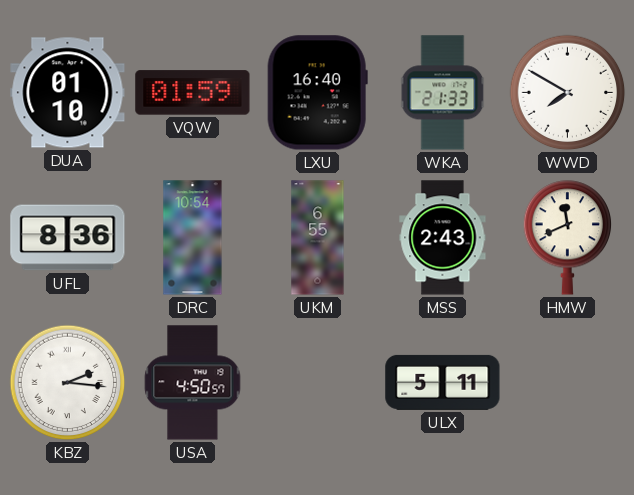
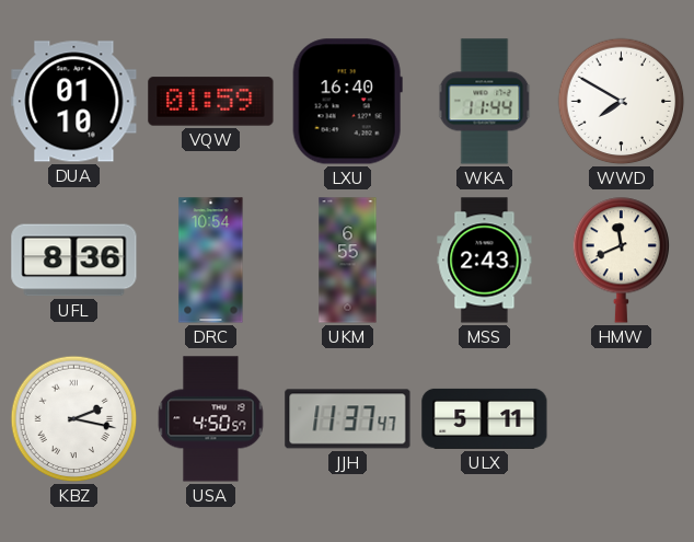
WKA: 21:33 -> 11:44
KBZ: 2:16 -> 2:17
JJH: none -> 11:37
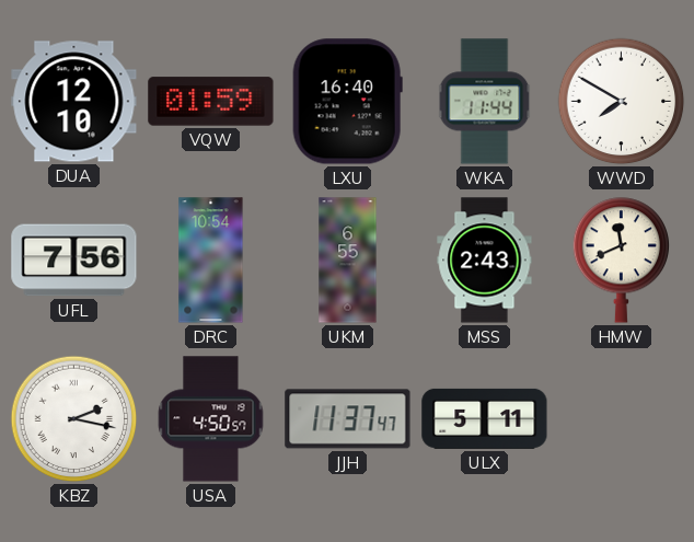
DUA: 01:10 -> 12:10
UFL: 8:36 -> 7:56
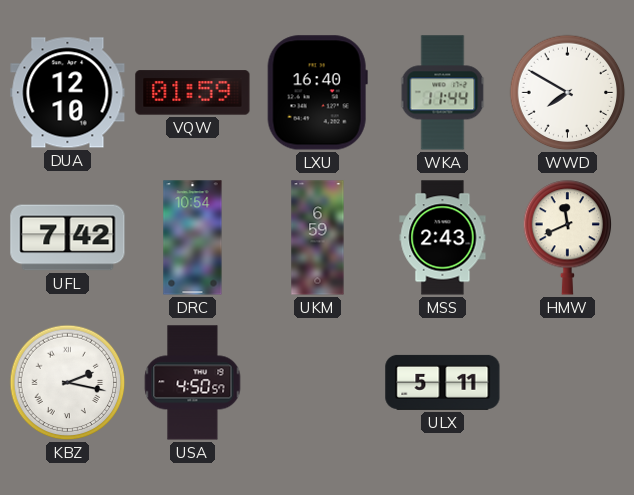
UFL: 7:56 -> 7:42
UKM: 6:55 -> 6:59
JJH: 11:37 -> none
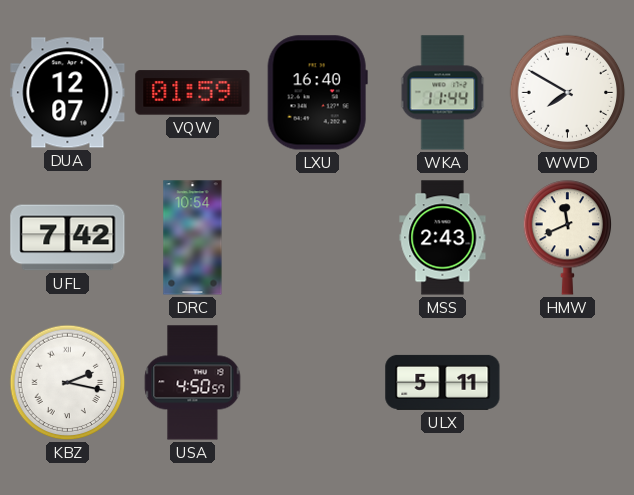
DUA: 12:10 -> 12:07
UKM: 6:59 -> none
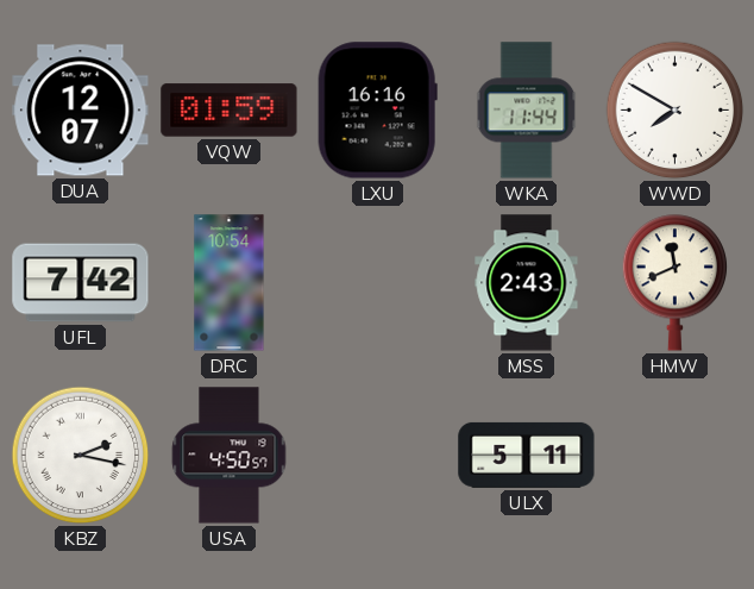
LXU: 16:40 -> 16:16
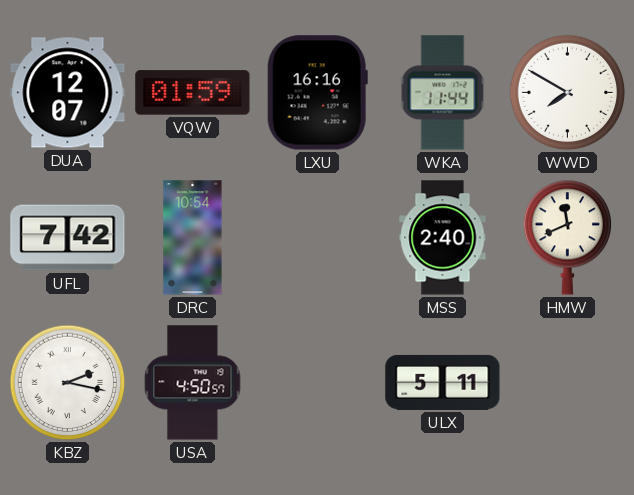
MSS: 2:43 -> 2:40
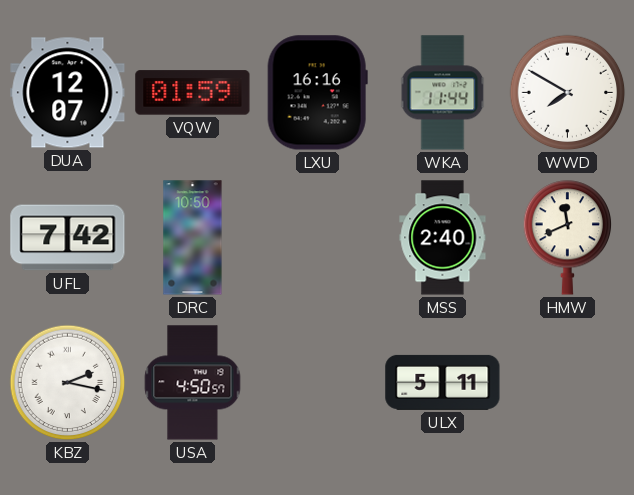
DRC: 10:54 -> 10:50
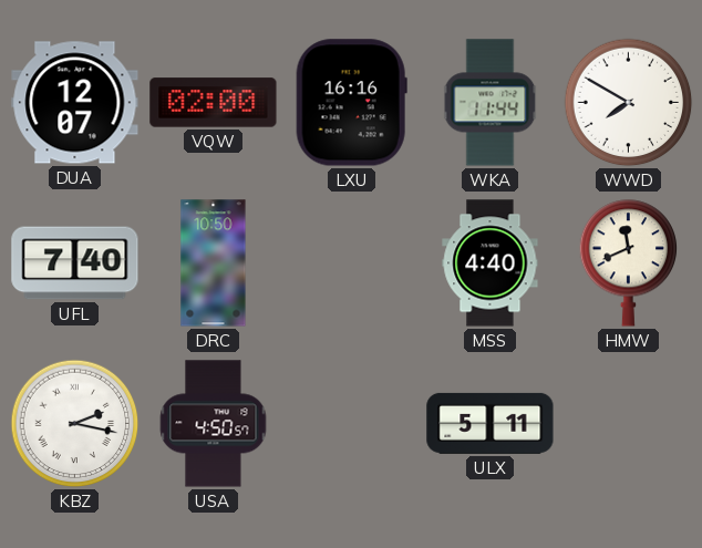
VQW: 01:59 -> 02:00
UFL: 7:42 -> 7:40
MSS: 2:40 -> 4:40
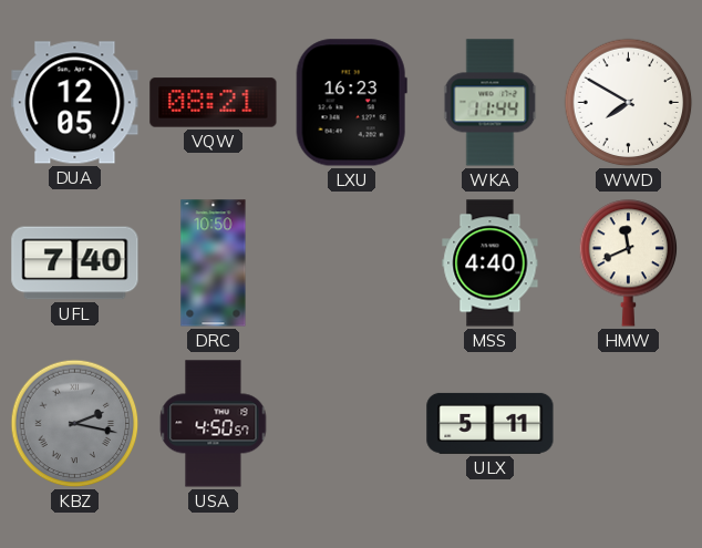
DUA: 12:07 -> 12:05
VQW: 02:00 -> 08:21
LXU: 16:16 -> 16:23
KBZ dial: white -> grey
